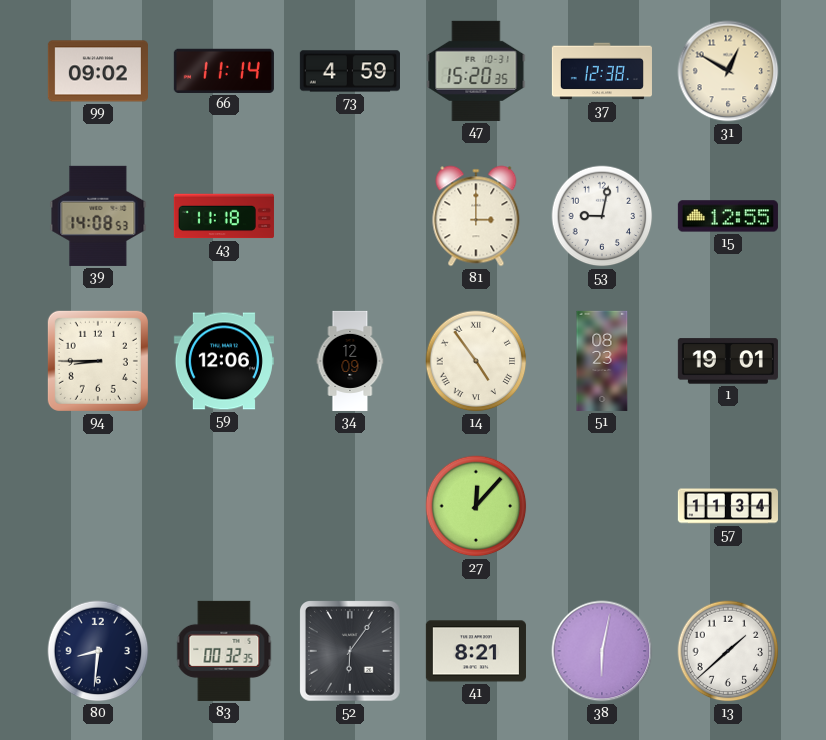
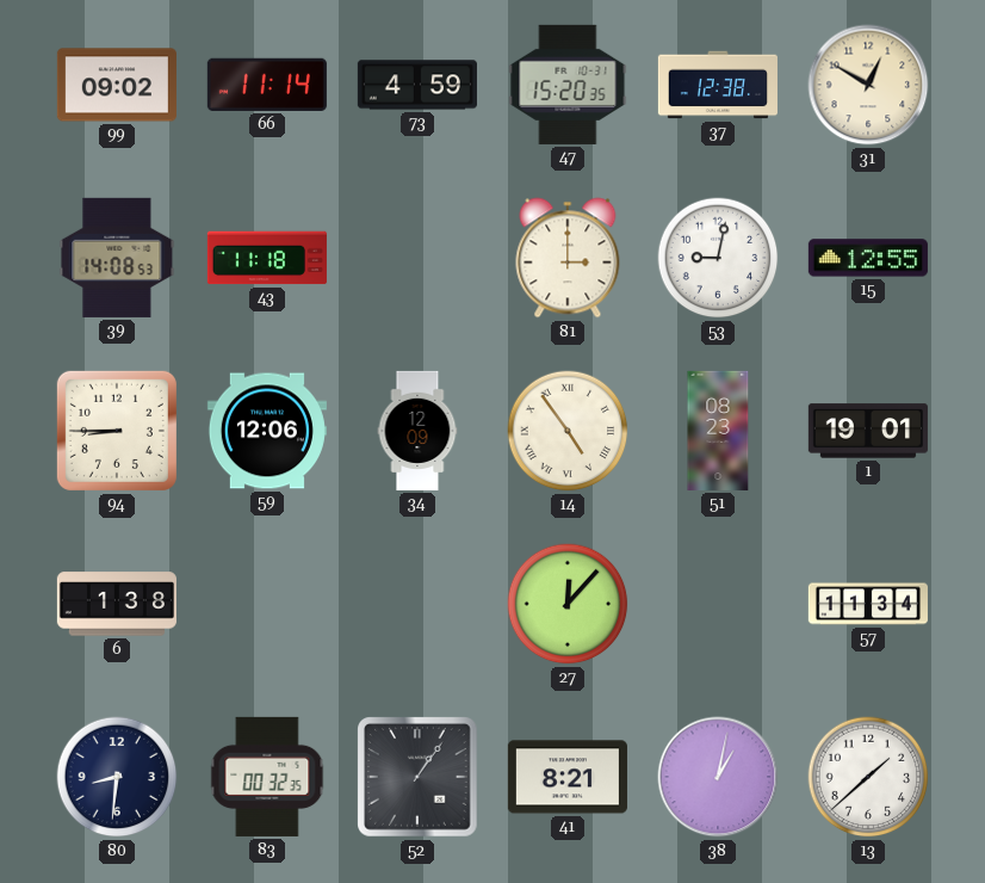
6: none -> 1:38
52: 6:06 -> 1:06
38: 6:02 -> 1:02
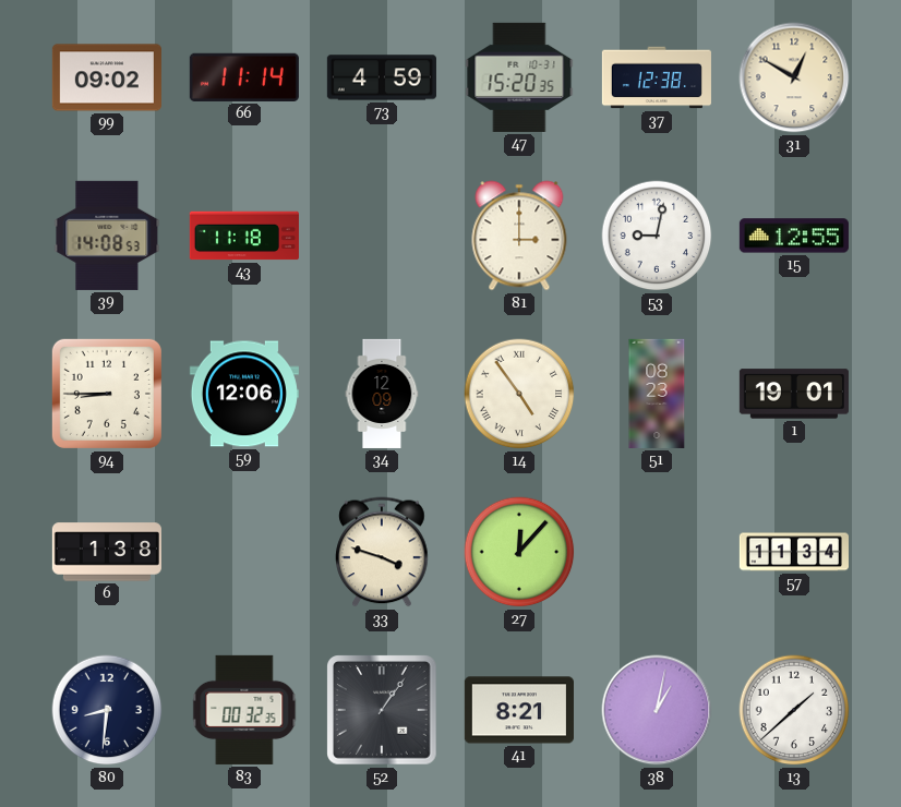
33: none -> 3:48
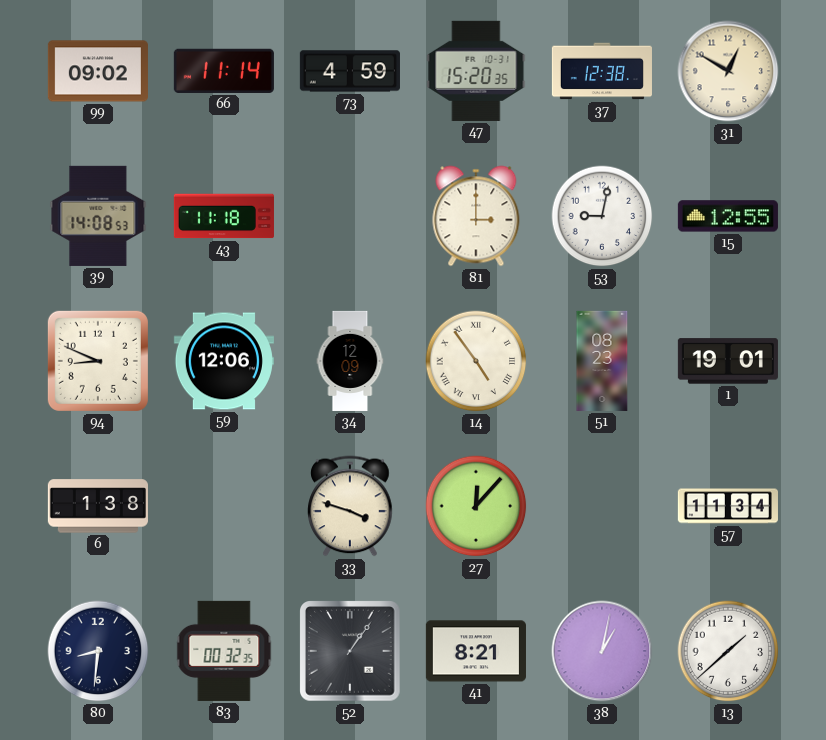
94: 8:45 -> 8:49
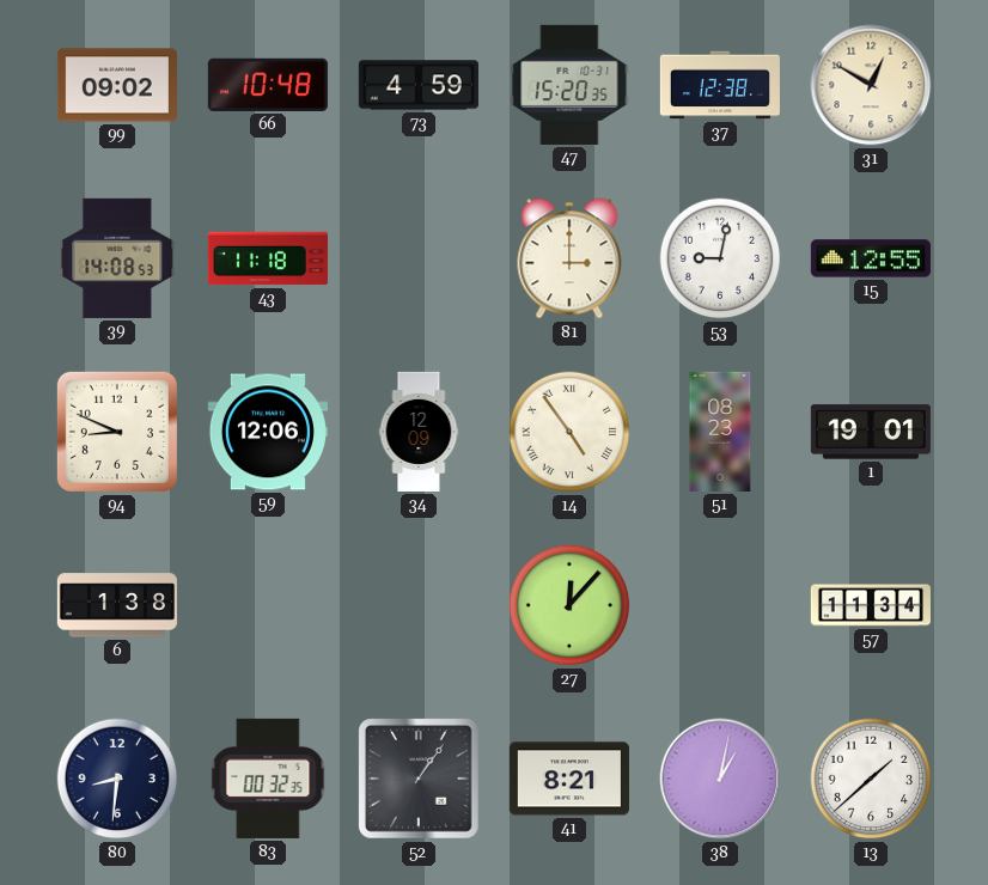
66: 11:14 -> 10:48
33: 3:48 -> none
